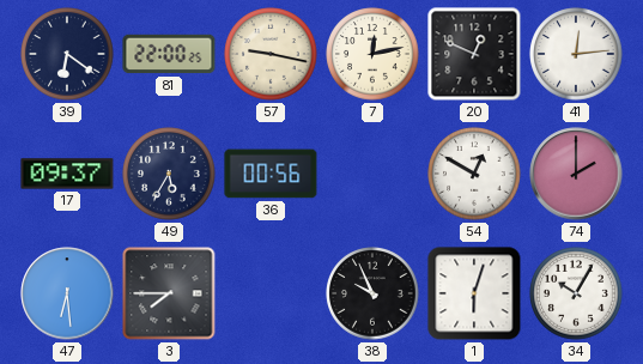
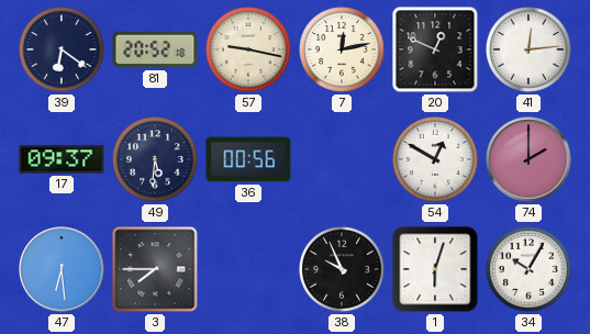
81: 22:00 -> 20:52
49: 5:35 -> 5:31
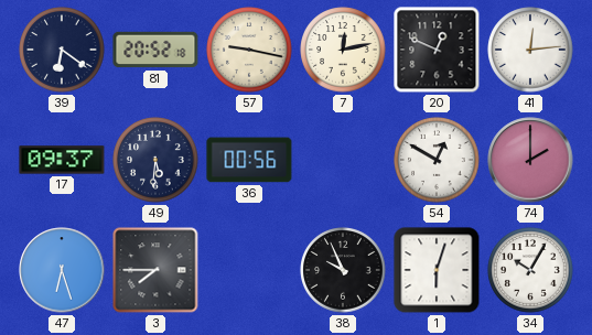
47: 6:29 -> 6:27
